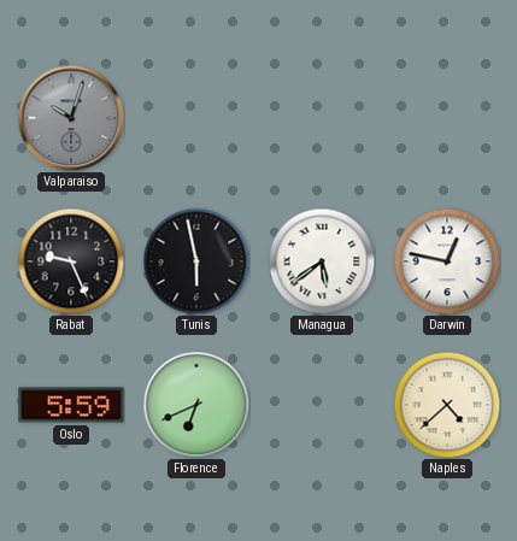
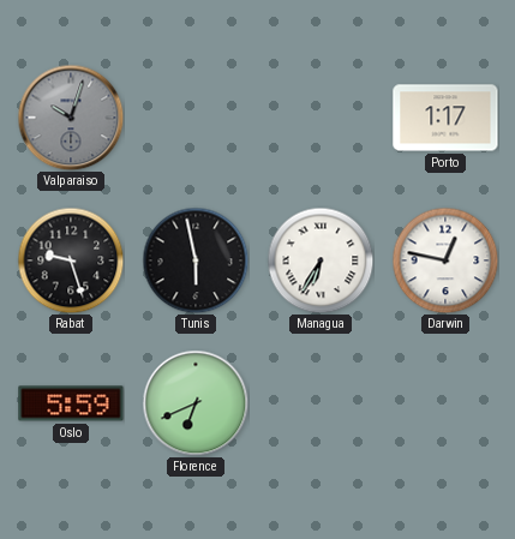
Porto: none -> 1:17
Rabat: 9:26 -> 9:27
Managua: 5:39 -> 6:35
Naples: 4:38 -> none
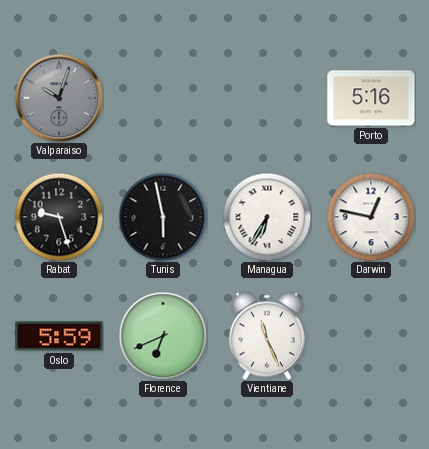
Porto: 1:17 -> 5:16
Vientiane: none -> 11:26
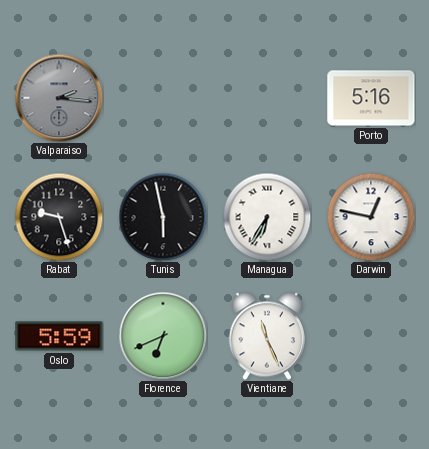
Valparaiso: 10:03 -> 2:16
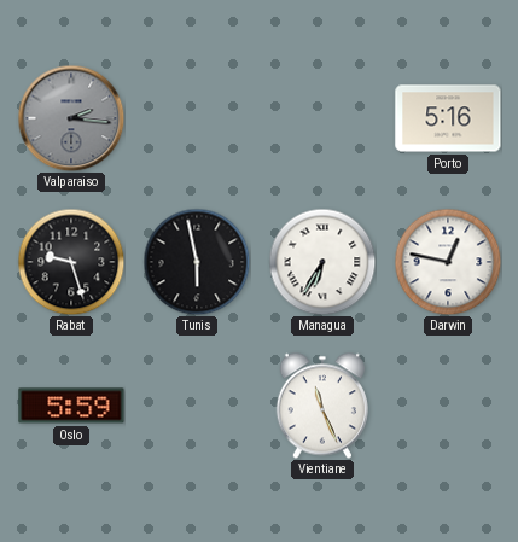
Florence: 6:41 -> none
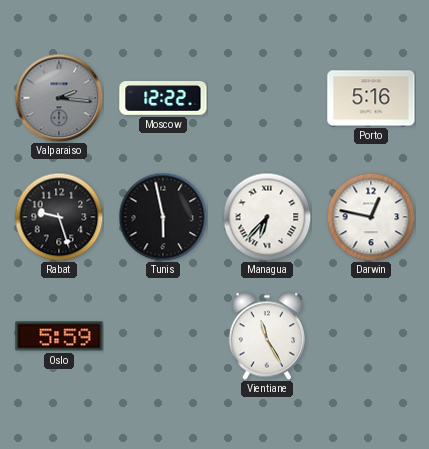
Moscow: none -> 12:22
Managua: 6:35 -> 6:37
Vientiane: 11:26 -> 11:25
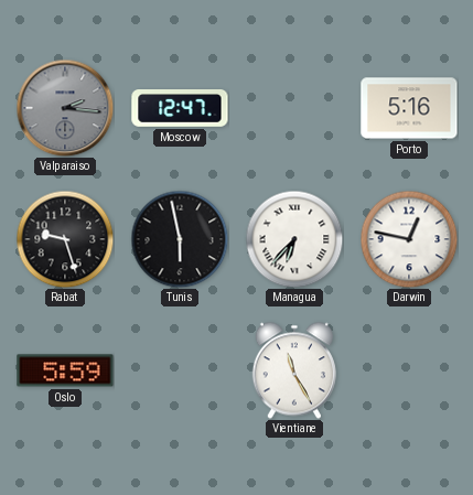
Moscow: 12:22 -> 12:47
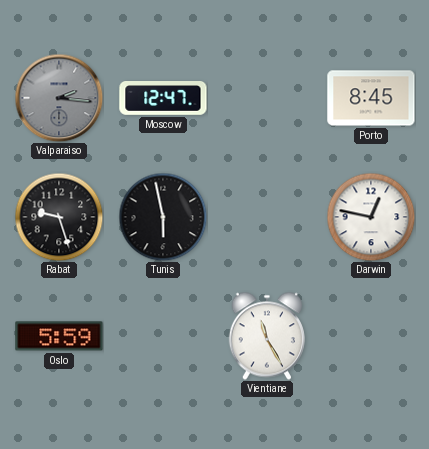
Porto: 5:16 -> 8:45
Managua: 6:37 -> none
